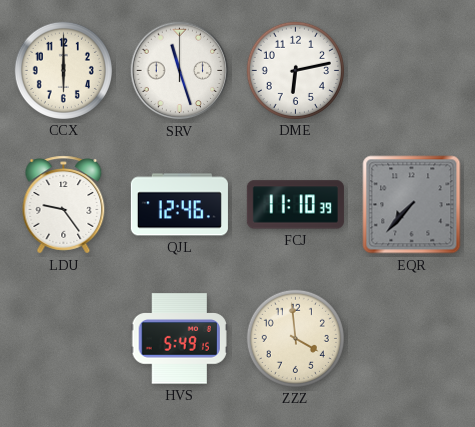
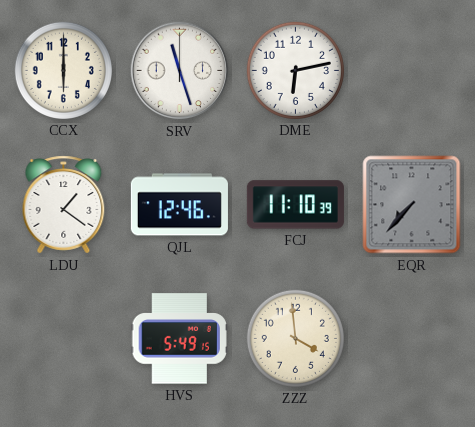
LDU: 9:24 -> 1:21
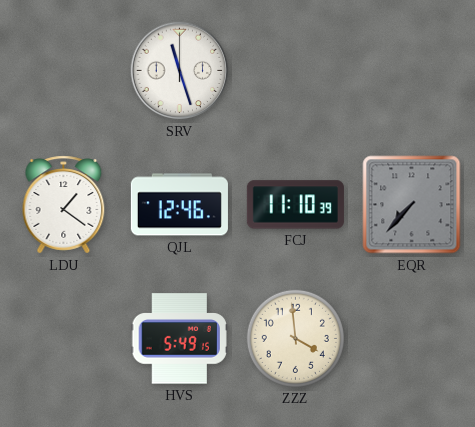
CCX: 6:00 -> none
DME: 6:13 -> none
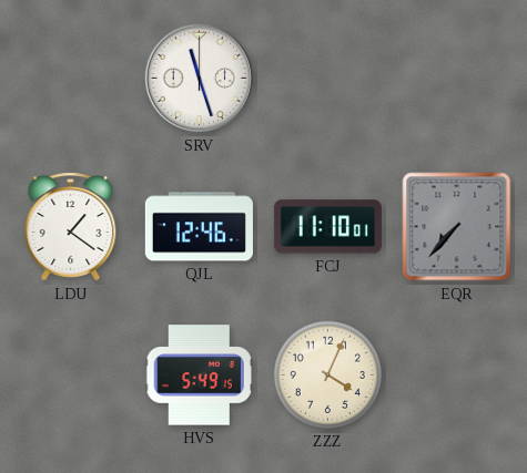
FCJ: 11:10:39 -> 11:10:01
ZZZ: 3:59 -> 4:04
